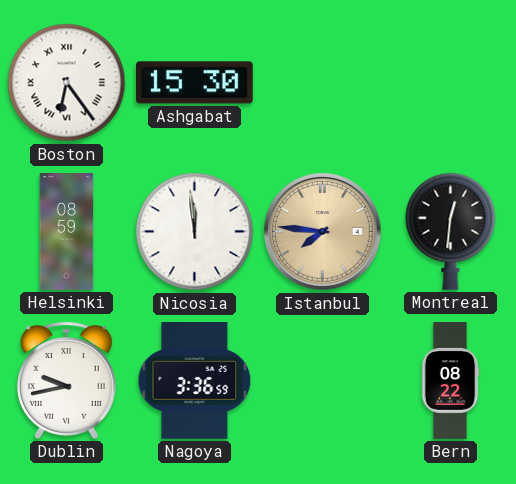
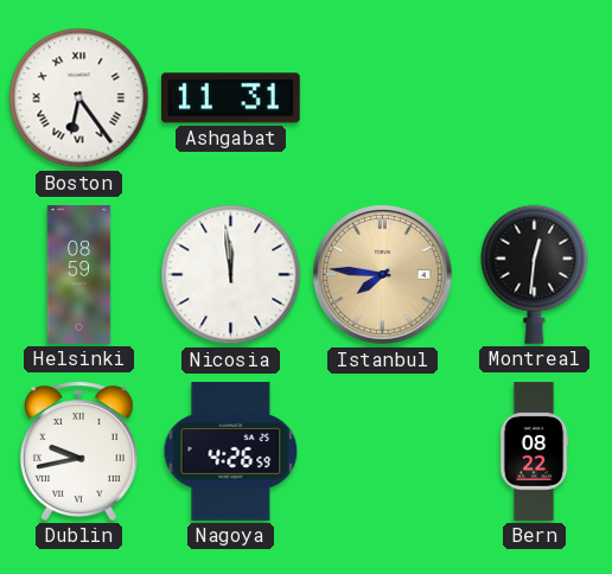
Ashgabat: 15:30 -> 11:31
Nagoya: 3:36 -> 4:26
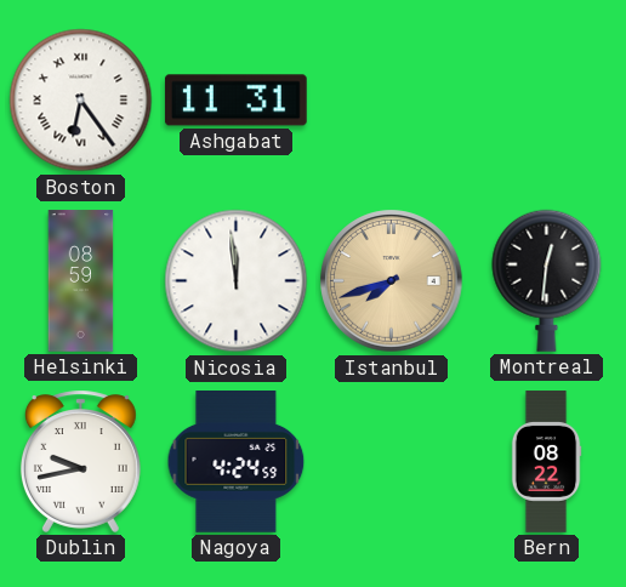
Istanbul: 7:46 -> 7:42
Nagoya: 4:26 -> 4:24
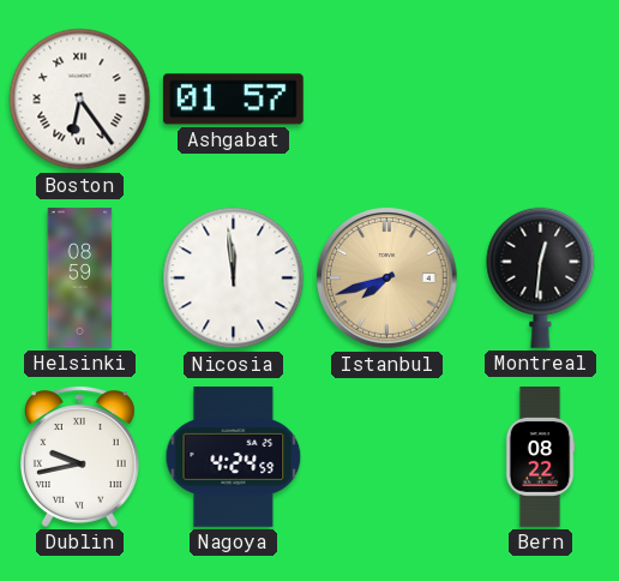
Ashgabat: 11:31 -> 01:57
